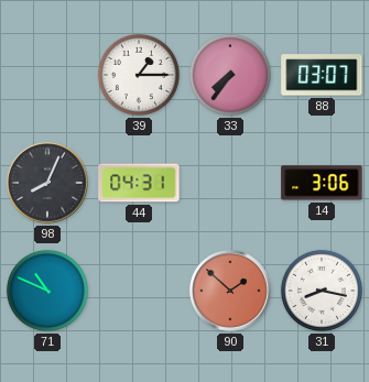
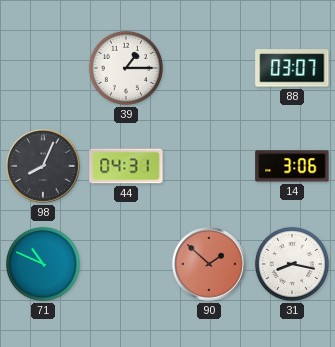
33: 7:36 -> none
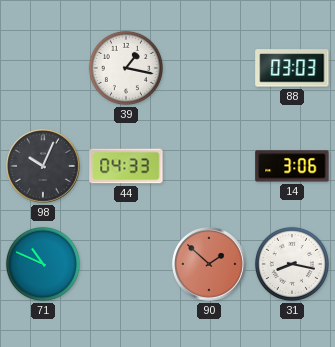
39: 1:15 -> 1:17
88: 03:07 -> 03:03
98: 8:04 -> 10:04
44: 04:31 -> 04:33
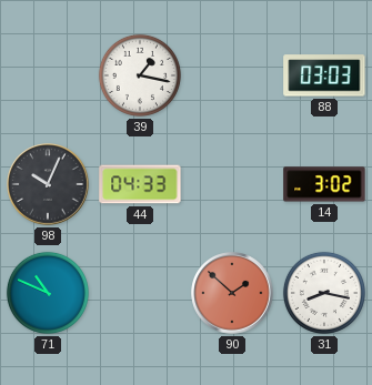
14: 3:06 -> 3:02
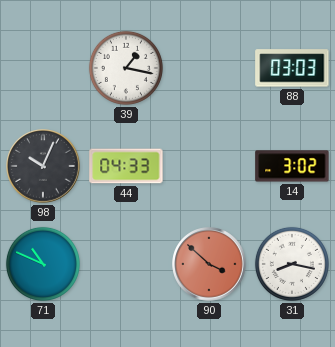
90: 1:52 -> 3:52
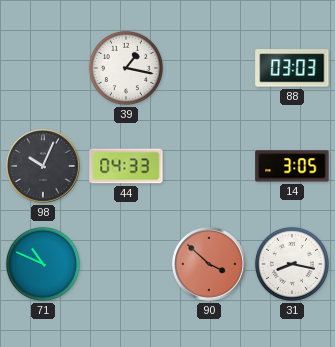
14: 3:02 -> 3:05
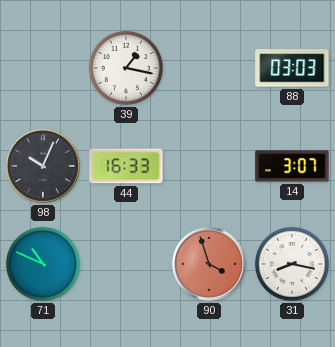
44: 04:33 -> 16:33
14: 3:05 -> 3:07
90: 3:52 -> 3:57
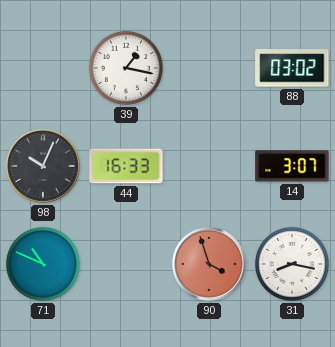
88: 03:03 -> 03:02
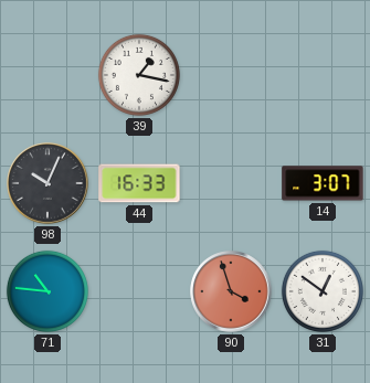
88: 03:02 -> none
71: 10:49 -> 10:46
31: 8:17 -> 12:51
